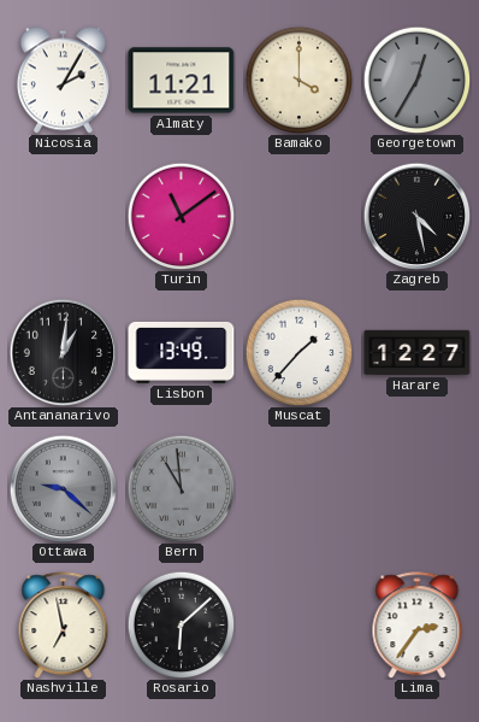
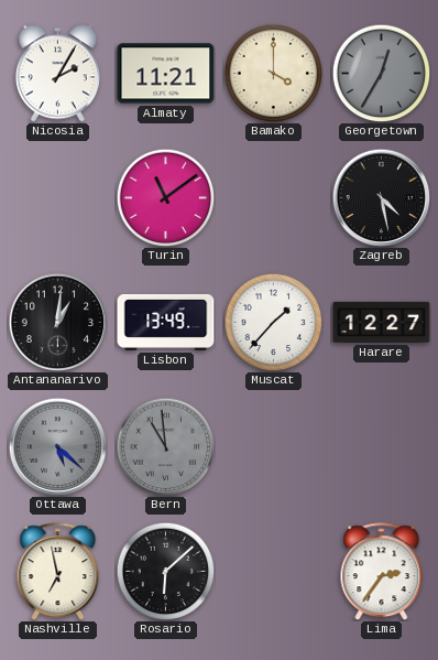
Ottawa: 9:22 -> 5:22
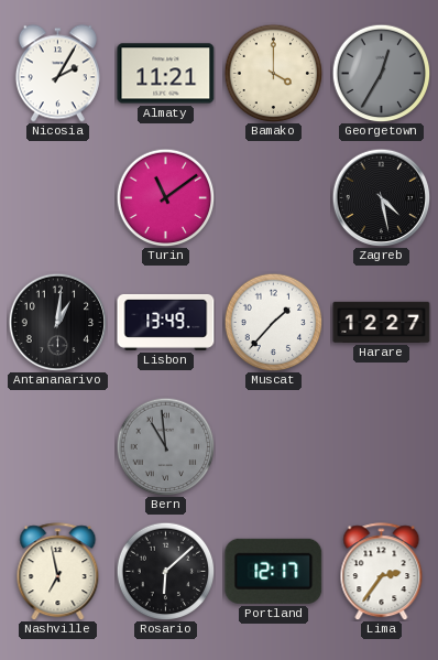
Ottawa: 5:22 -> none
Portland: none -> 12:17
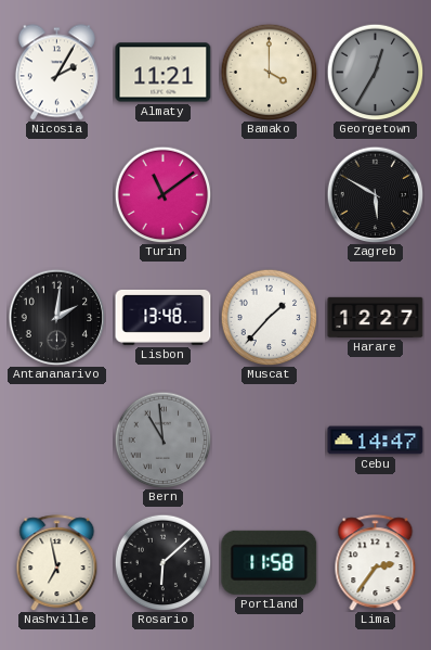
Zagreb: 4:28 -> 5:50
Antananarivo: 1:01 -> 2:01
Lisbon: 13:49 -> 13:48
Cebu: none -> 14:47
Portland: 12:17 -> 11:58
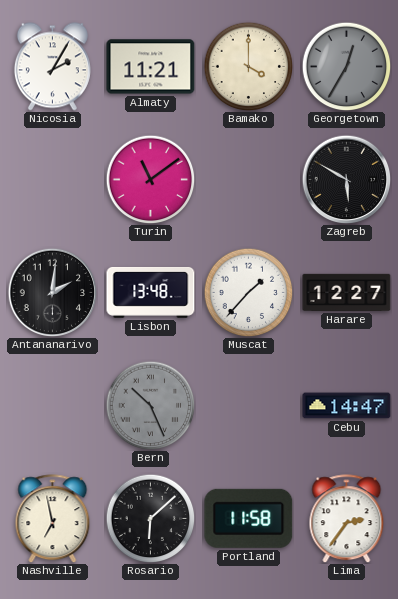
Bern: 10:59 -> 10:26
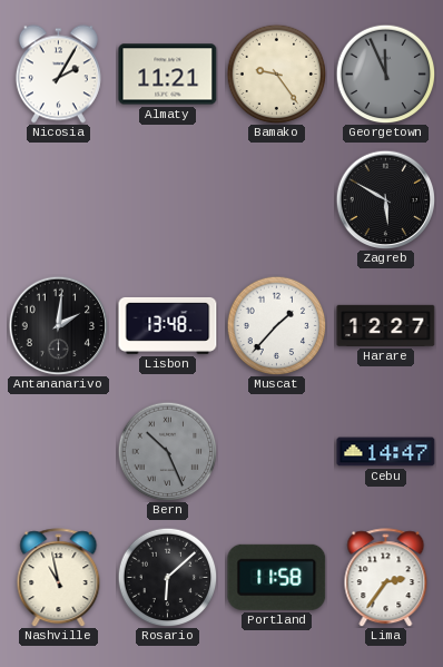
Bamako: 4:00 -> 9:24
Georgetown: 12:35 -> 11:56
Turin: 11:09 -> none
Nashville: 6:58 -> 10:58
